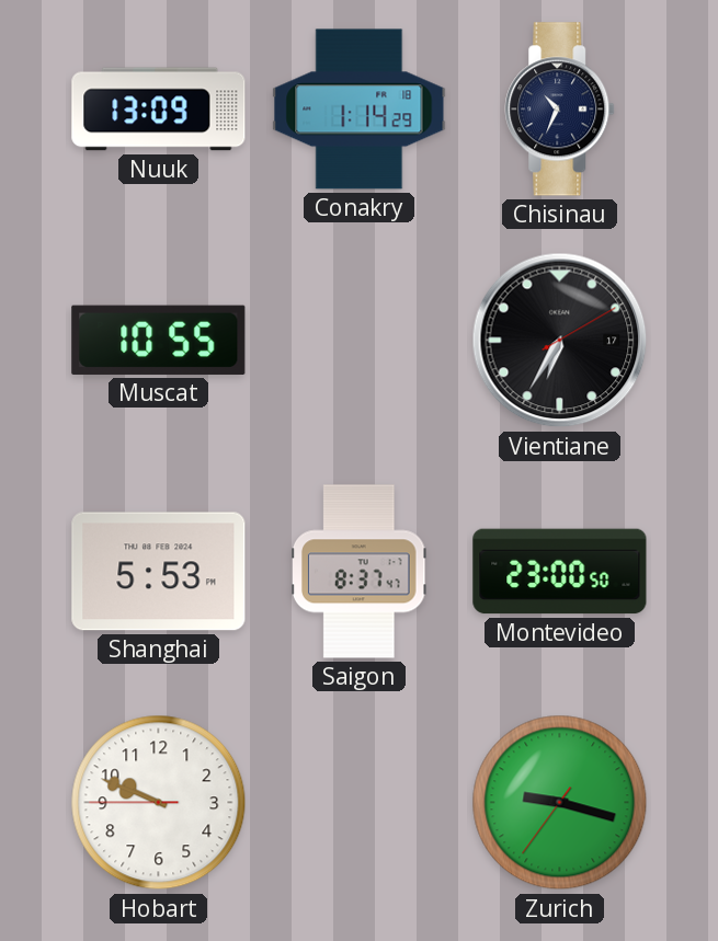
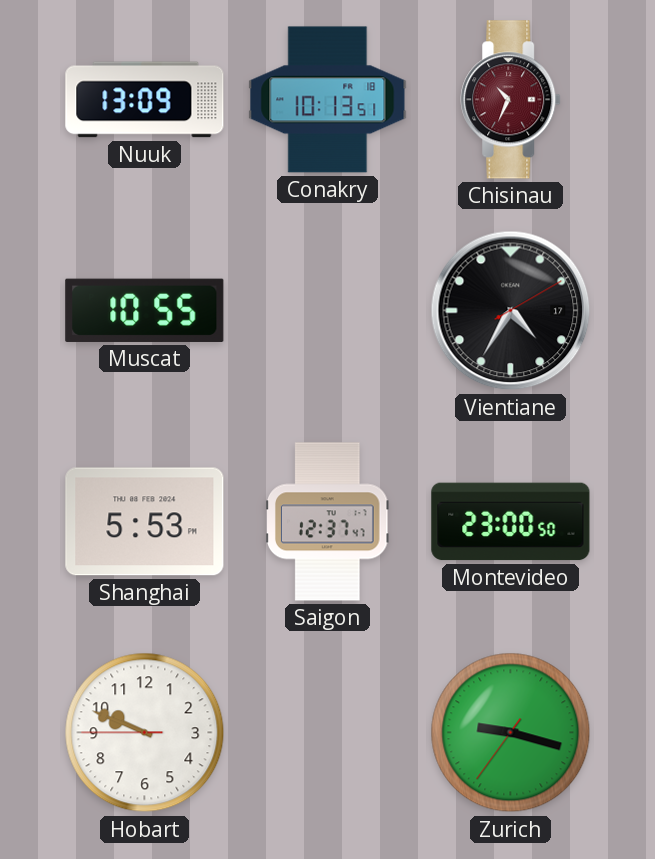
Conakry: 1:14 -> 10:13
Chisinau dial: navy -> burgundy
Vientiane: 6:35 -> 4:35
Saigon: 8:37 -> 12:37
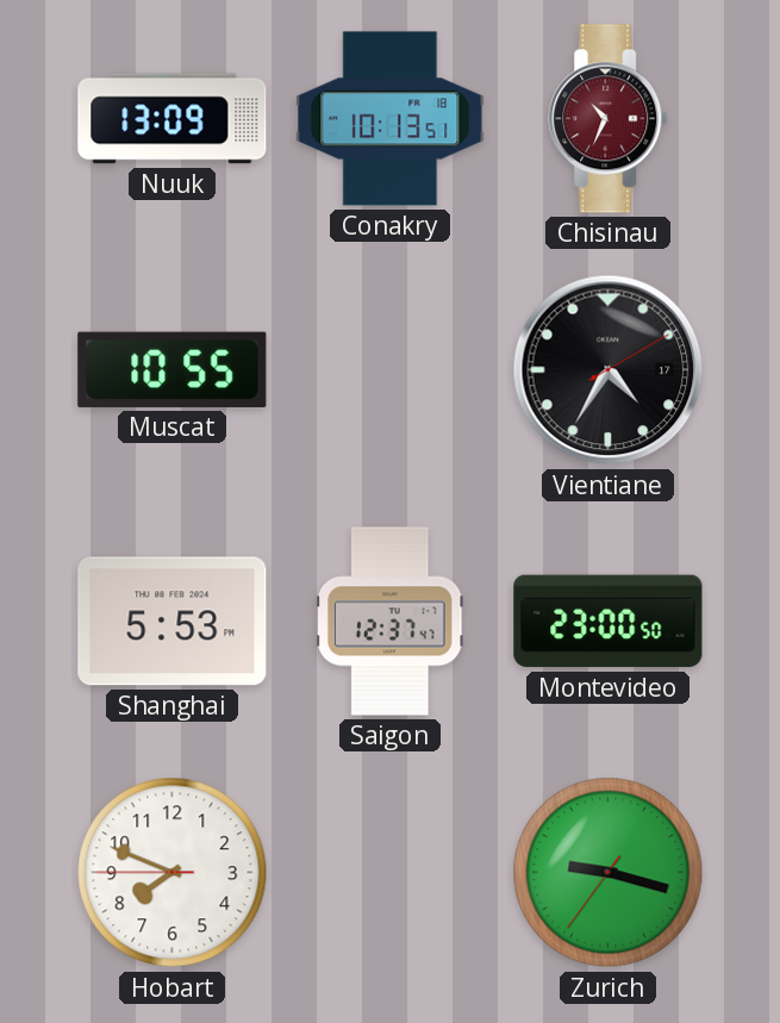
Hobart: 9:48 -> 7:48
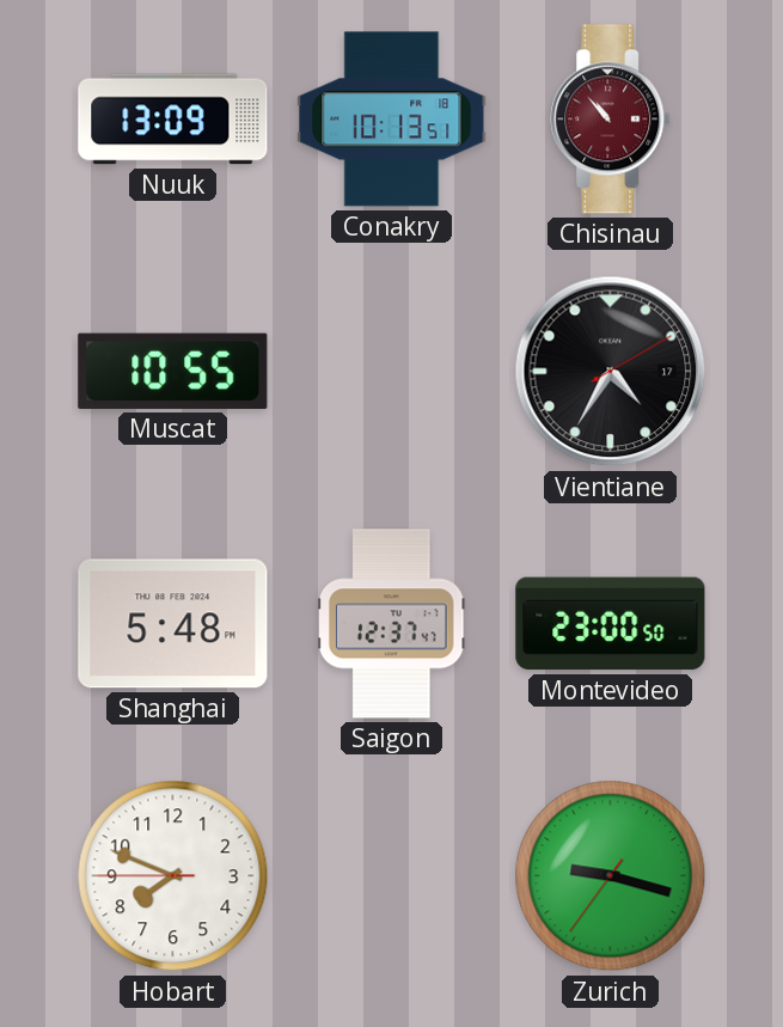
Chisinau: 10:34 -> 10:53
Shanghai: 5:53 -> 5:48
